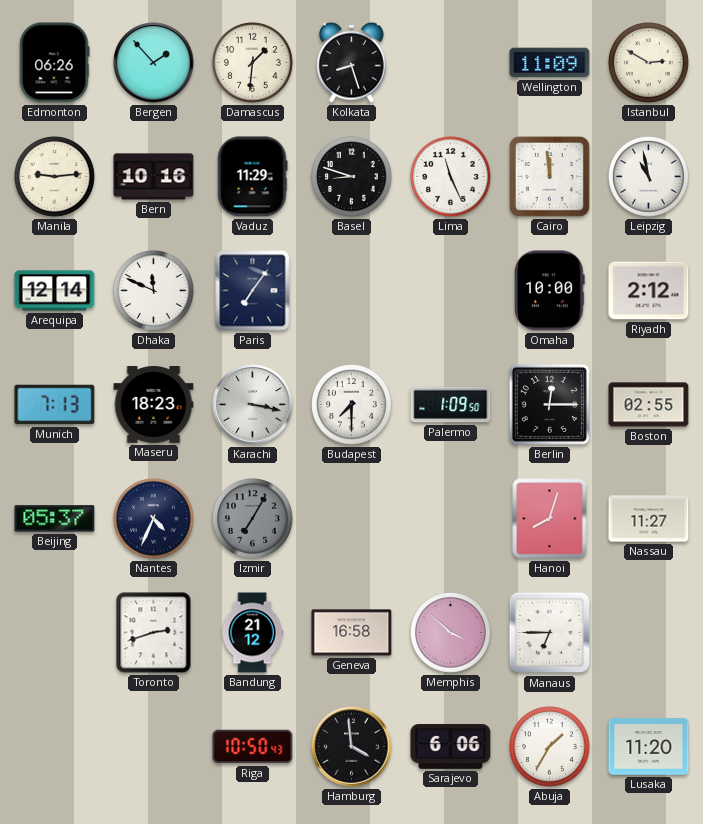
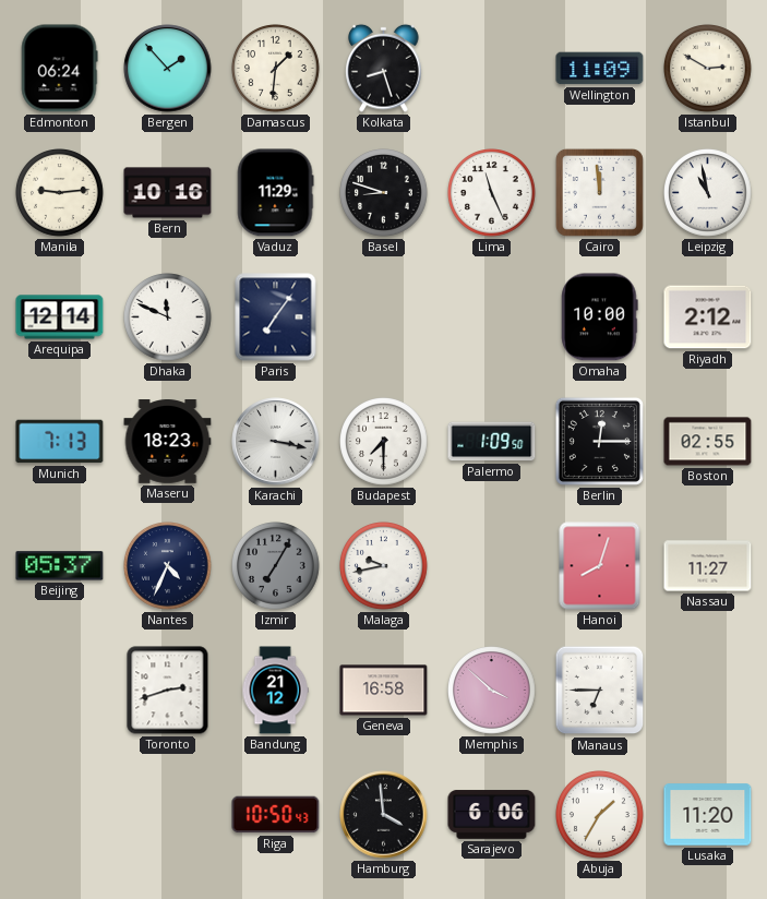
Edmonton: 06:26 -> 06:24
Malaga: none -> 9:43
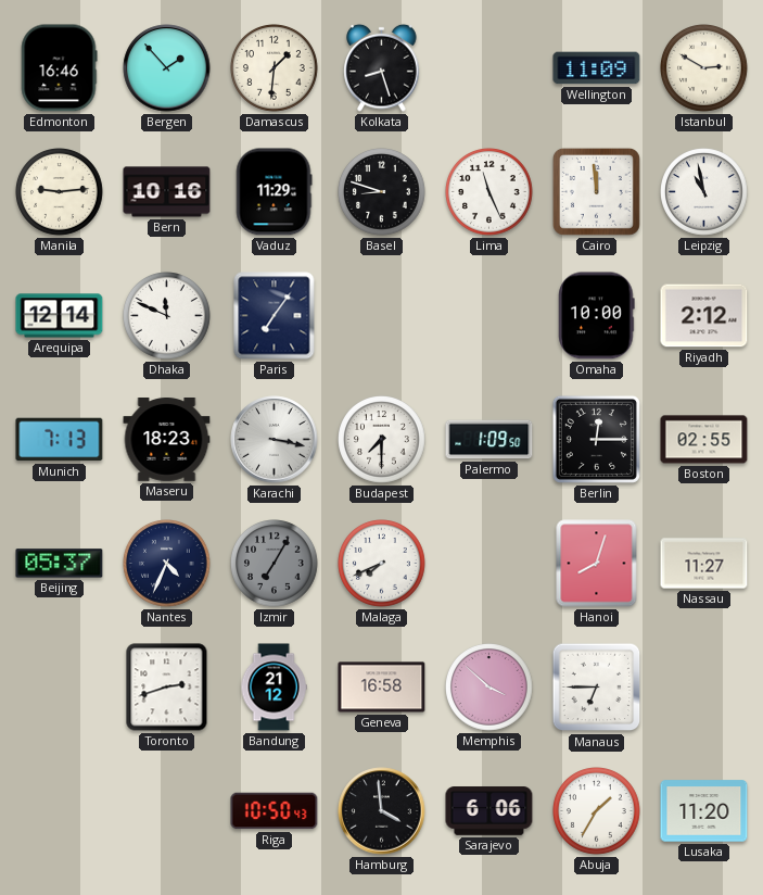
Edmonton: 06:24 -> 16:46
Malaga: 9:43 -> 7:41
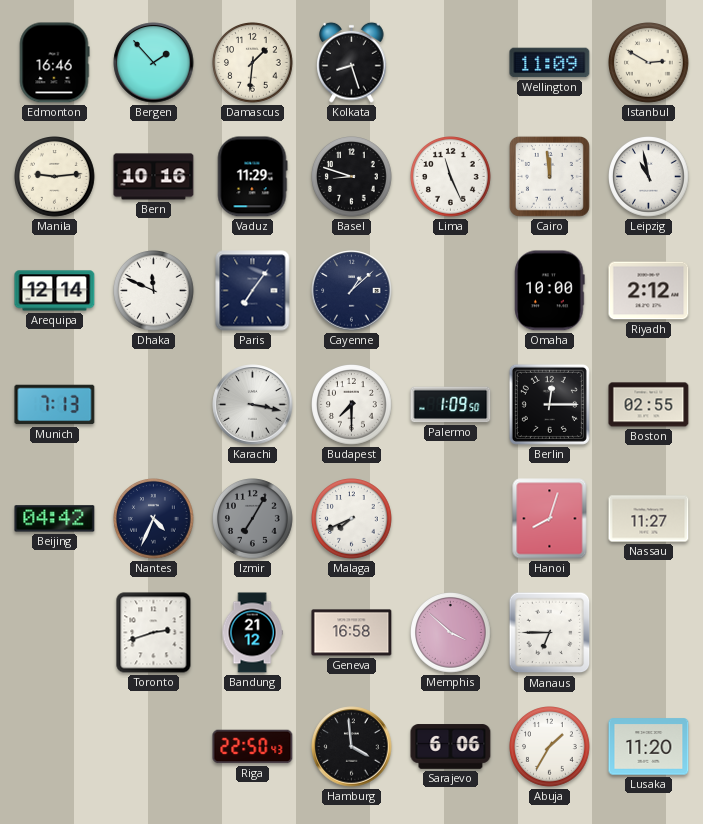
Cayenne: none -> 1:08
Maseru: 18:23 -> none
Beijing: 05:37 -> 04:42
Riga: 10:50 -> 22:50
